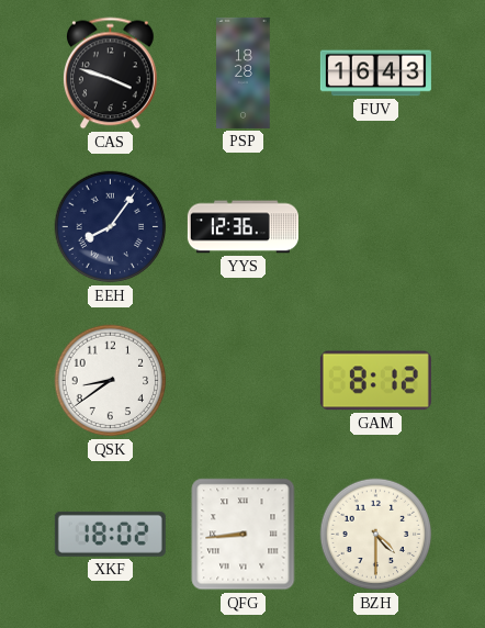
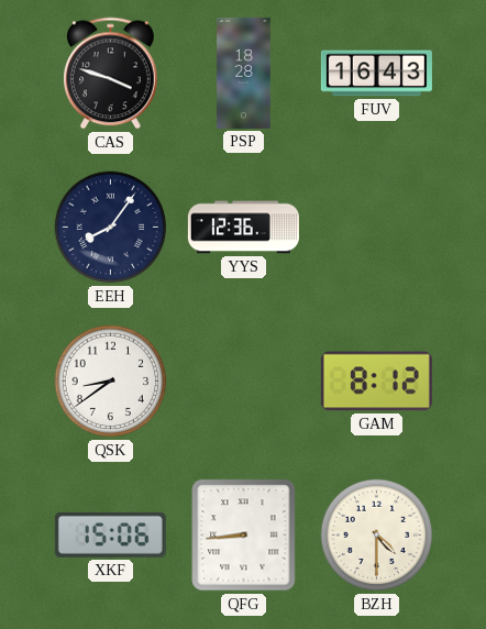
XKF: 18:02 -> 15:06
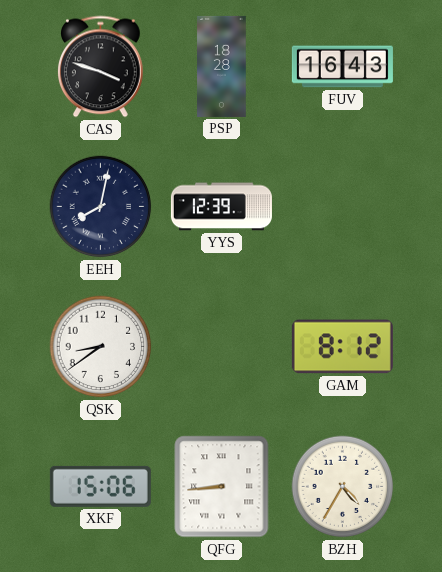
EEH: 8:06 -> 8:02
YYS: 12:36 -> 12:39
BZH: 4:30 -> 4:35
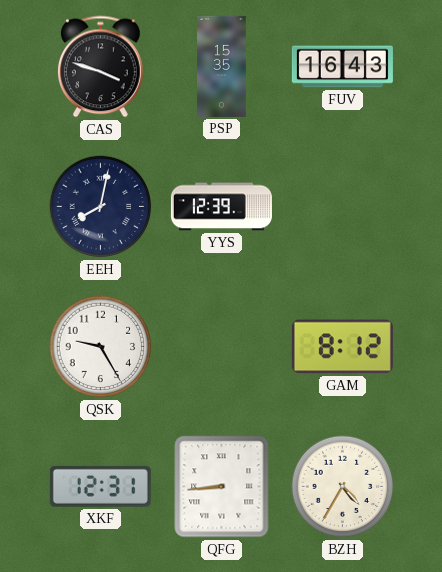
PSP: 18:28 -> 15:35
QSK: 8:39 -> 9:25
XKF: 15:06 -> 12:31
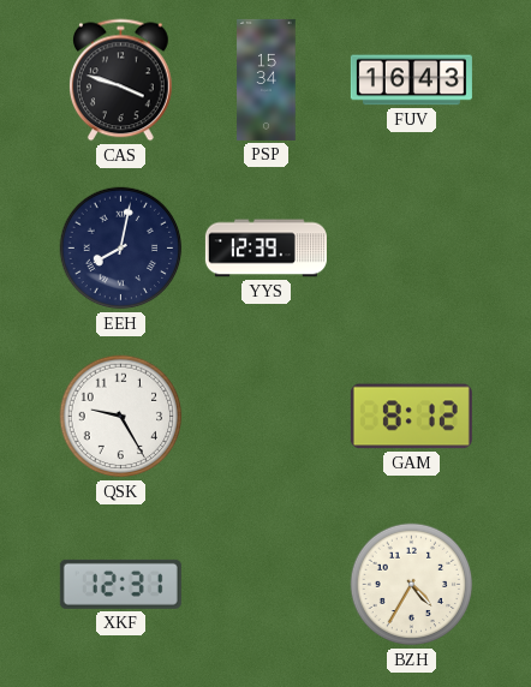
PSP: 15:35 -> 15:34
QFG: 8:44 -> none
